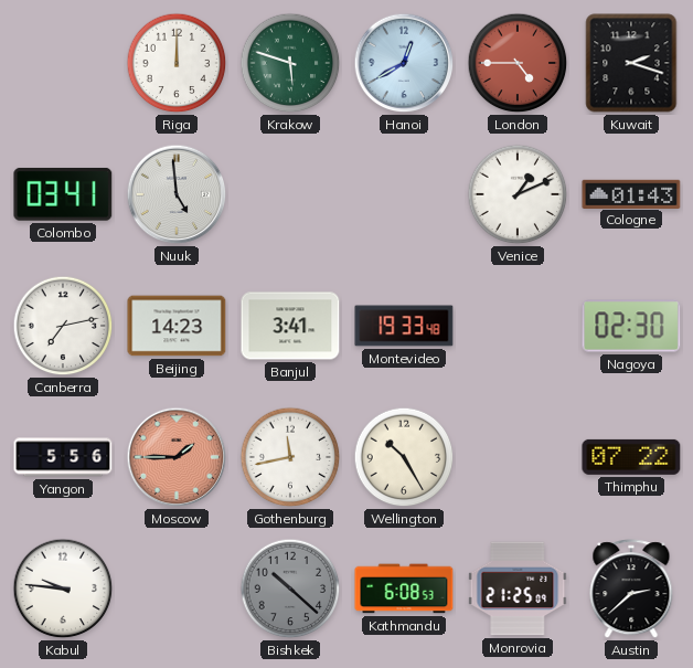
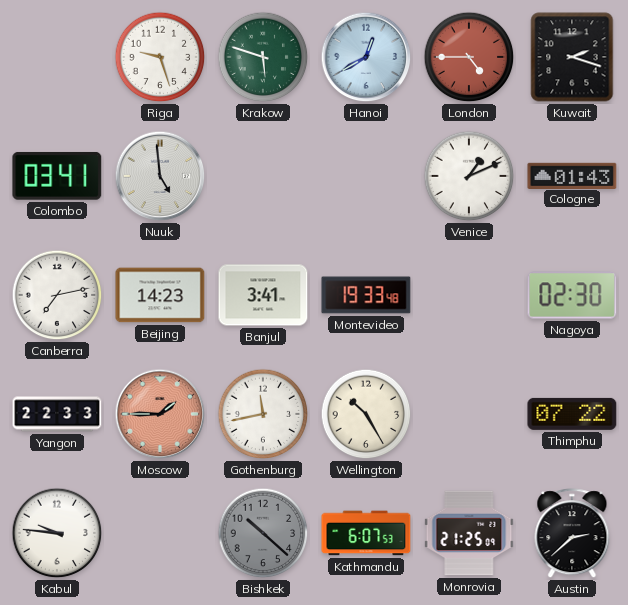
Riga: 12:00 -> 9:27
Yangon: 5:56 -> 22:33
Kathmandu: 6:08 -> 6:07
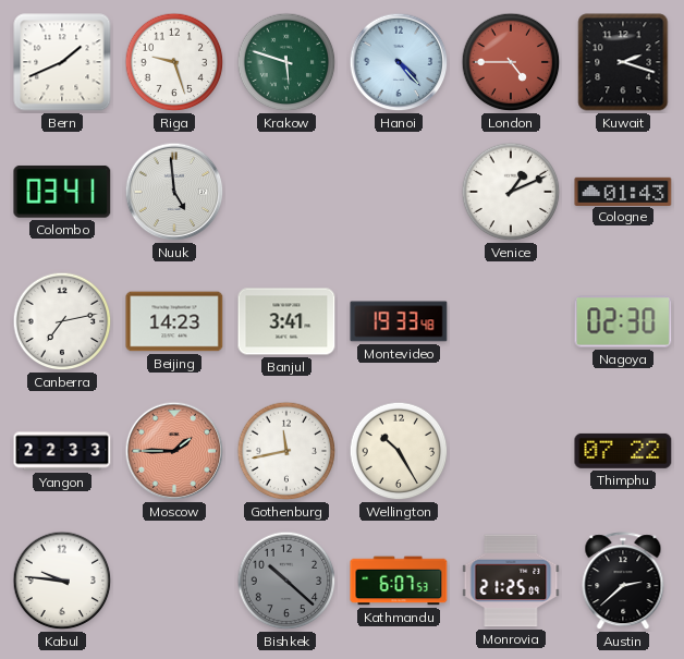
Bern: none -> 1:41
Hanoi: 12:40 -> 4:23
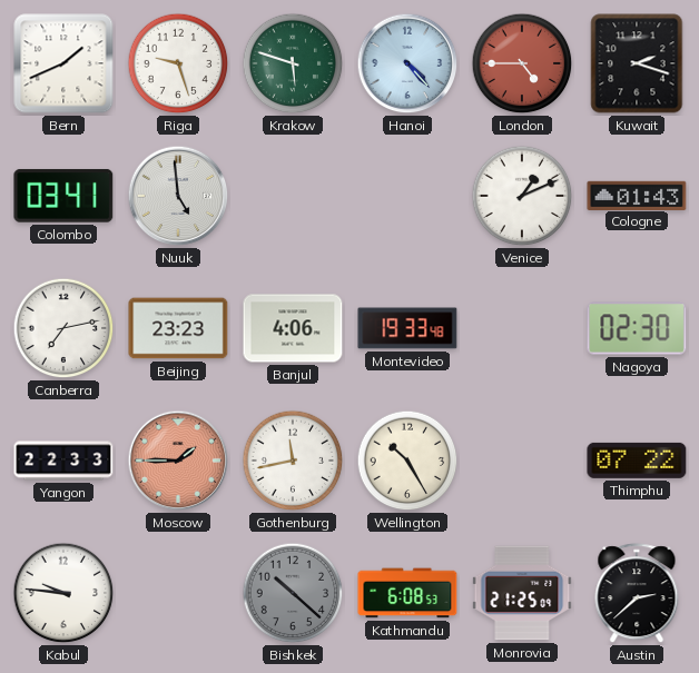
Beijing: 14:23 -> 23:23
Banjul: 3:41 -> 4:06
Kathmandu: 6:07 -> 6:08
